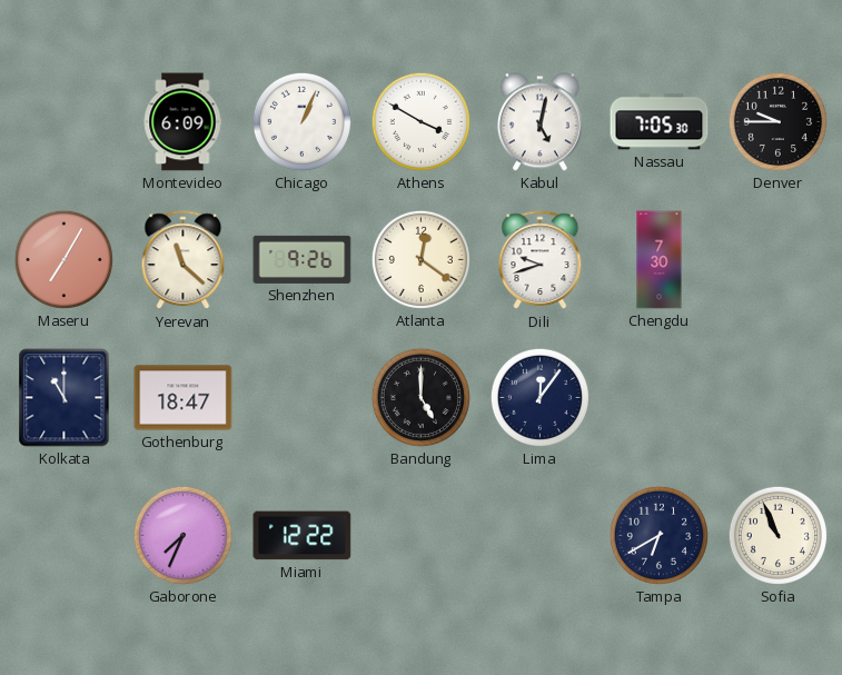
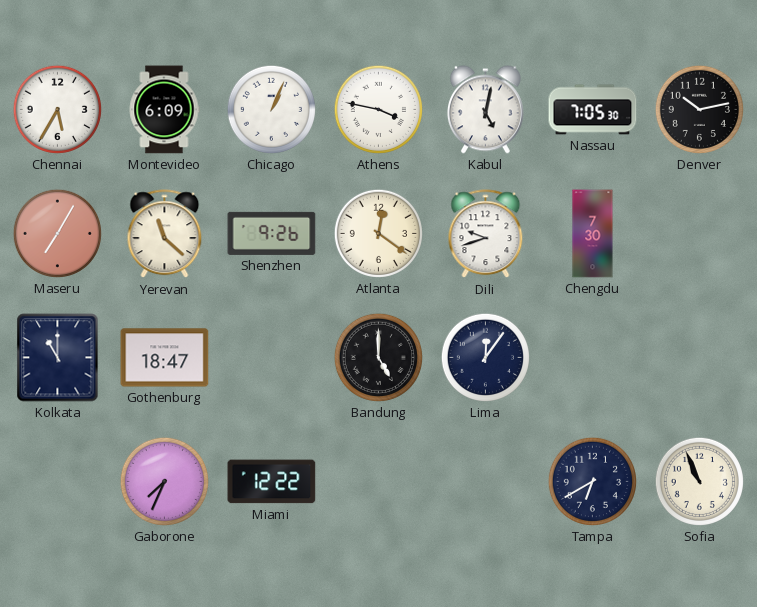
Chennai: none -> 5:35
Athens: 3:50 -> 3:47
Denver: 9:45 -> 10:13
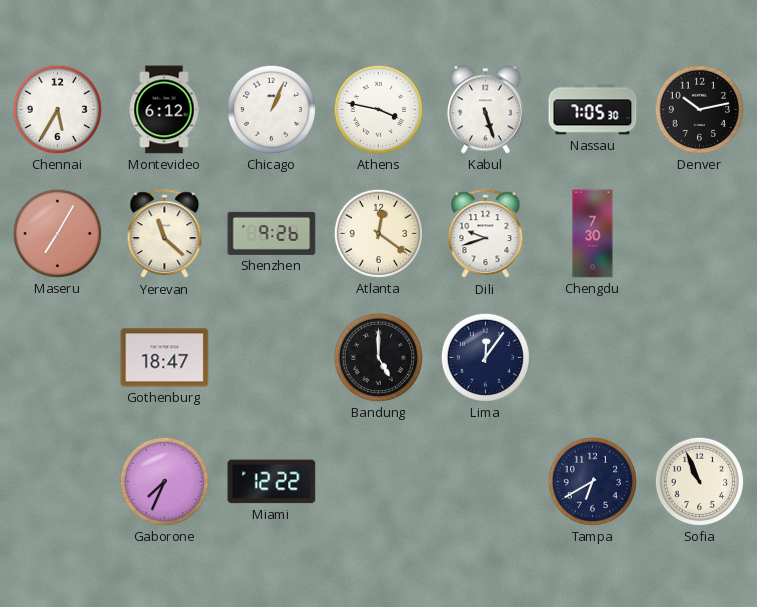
Montevideo: 6:09 -> 6:12
Kabul: 5:02 -> 5:27
Kolkata: 11:00 -> none
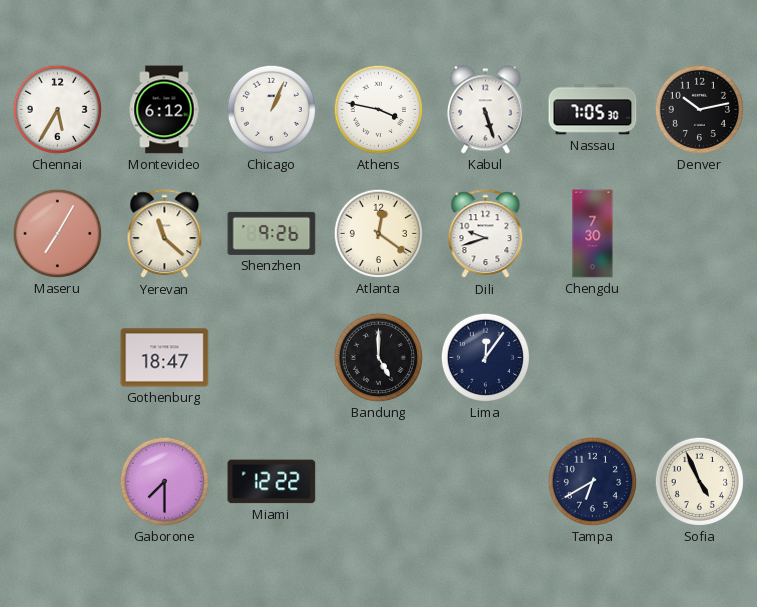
Gaborone: 7:34 -> 7:30
Sofia: 10:56 -> 4:56
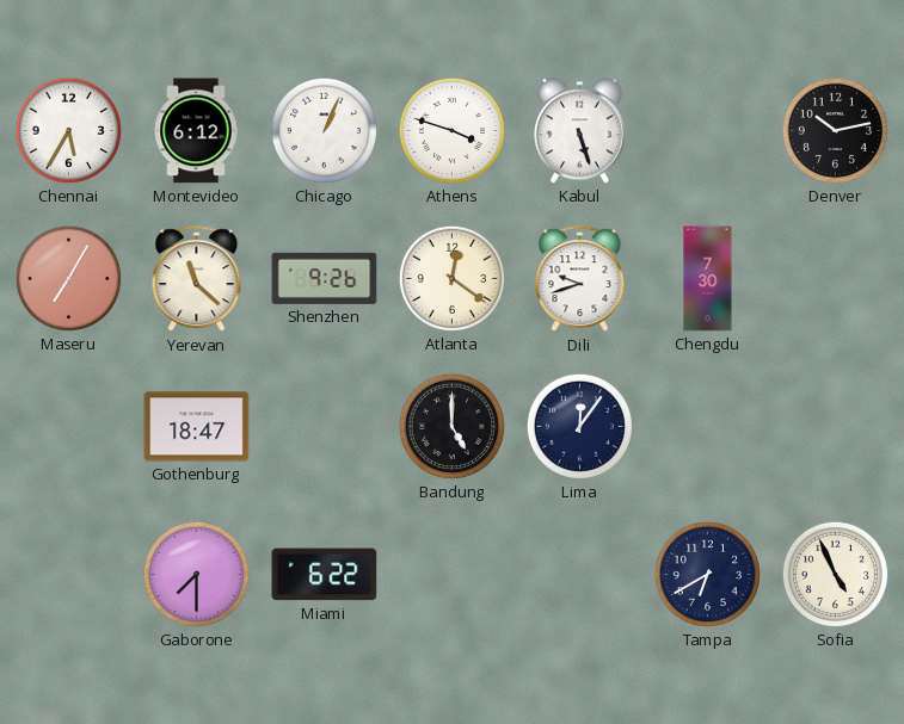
Athens: 3:47 -> 3:48
Nassau: 7:05 -> none
Miami: 12:22 -> 6:22
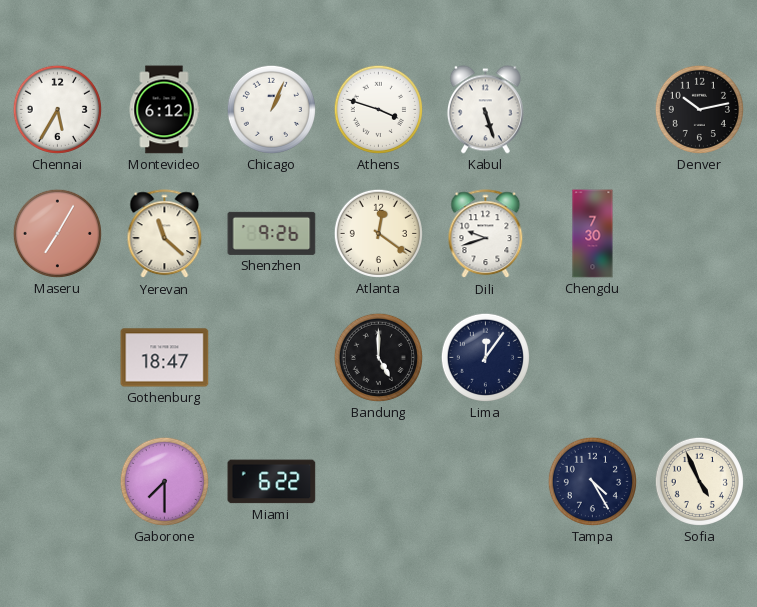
Tampa: 6:40 -> 4:25
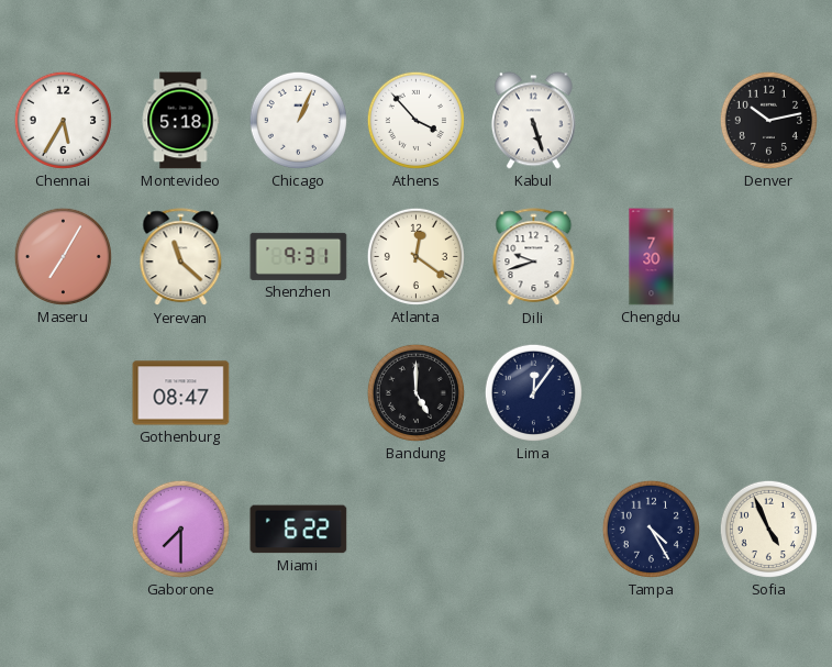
Montevideo: 6:12 -> 5:18
Athens: 3:48 -> 3:53
Shenzhen: 9:26 -> 9:31
Gothenburg: 18:47 -> 08:47
